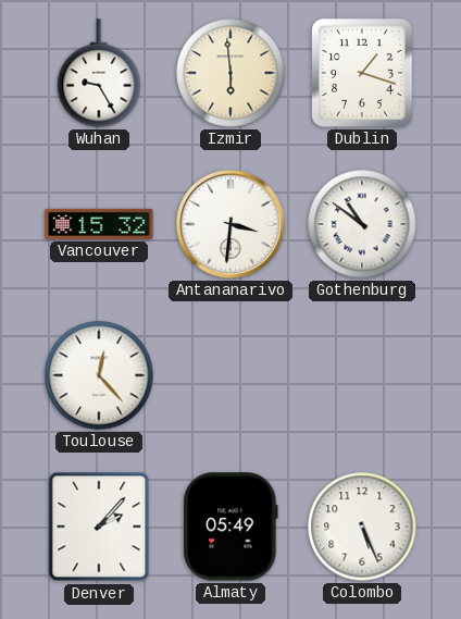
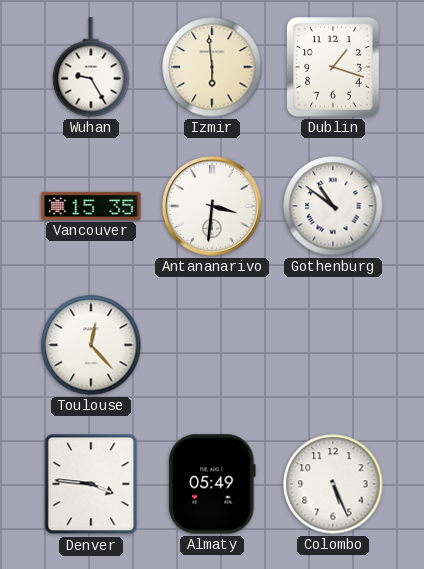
Vancouver: 15:32 -> 15:35
Denver: 2:07 -> 3:46
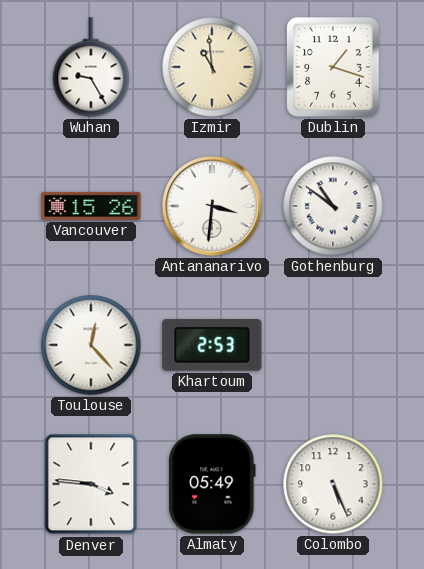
Izmir: 5:59 -> 10:59
Vancouver: 15:35 -> 15:26
Khartoum: none -> 2:53
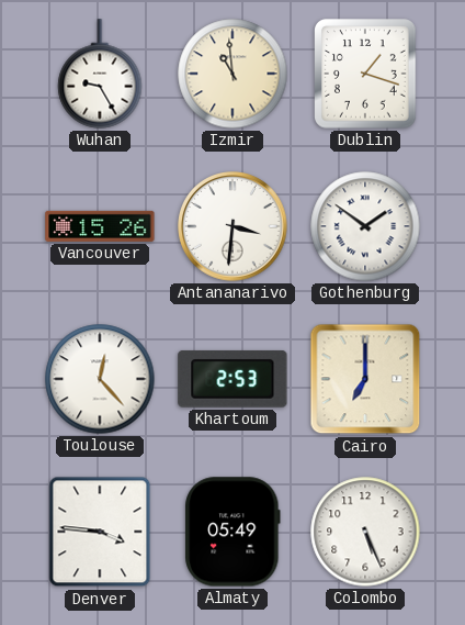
Gothenburg: 10:51 -> 1:51
Cairo: none -> 7:00
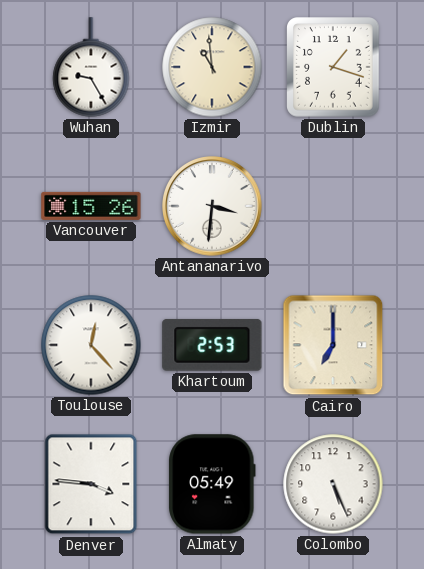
Gothenburg: 1:51 -> none
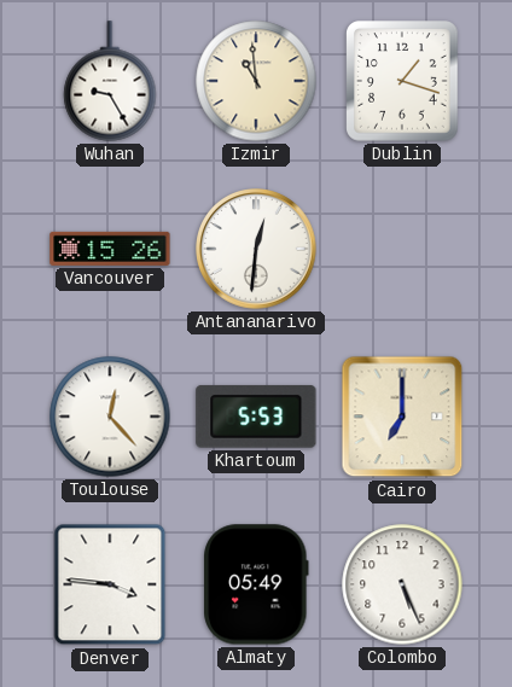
Antananarivo: 3:31 -> 12:31
Khartoum: 2:53 -> 5:53
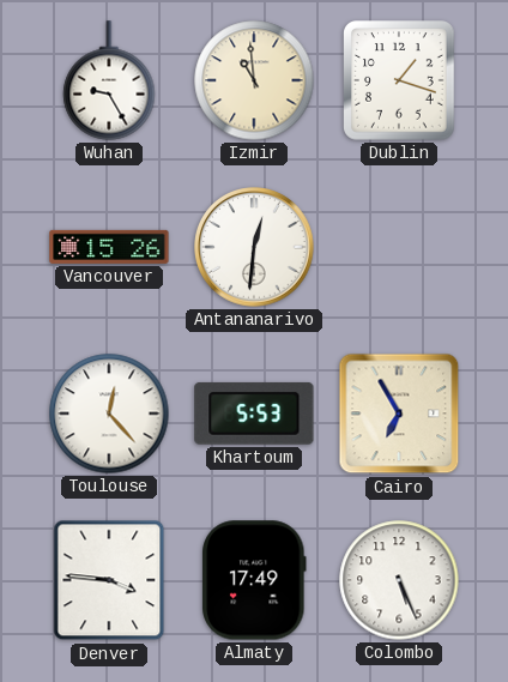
Cairo: 7:00 -> 6:55
Almaty: 05:49 -> 17:49
